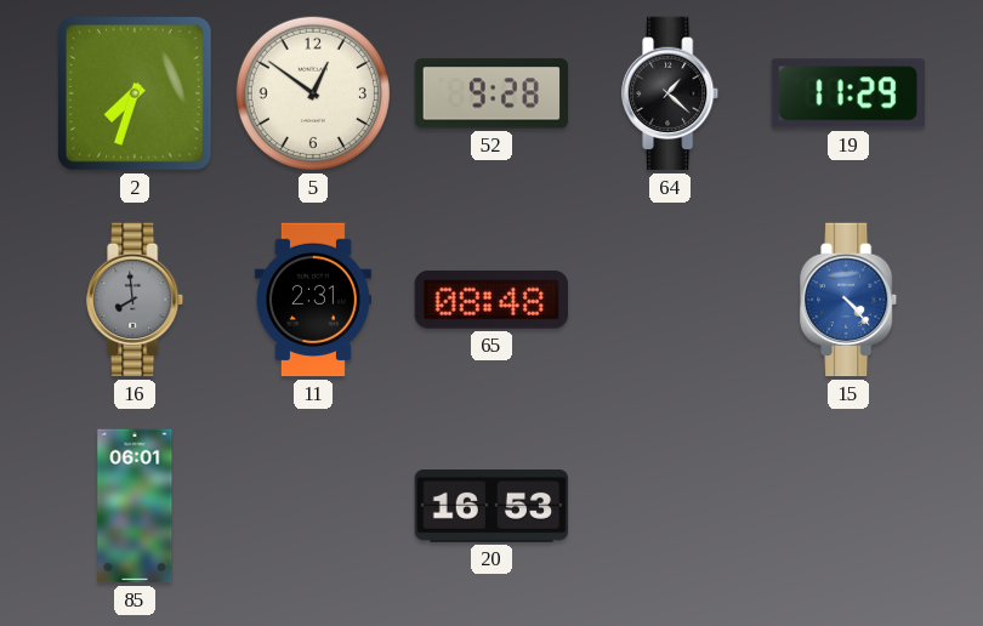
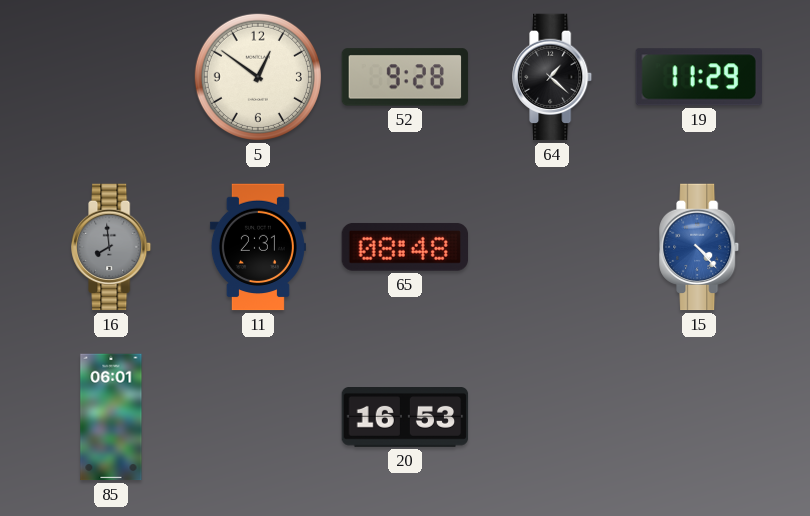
2: 7:33 -> none
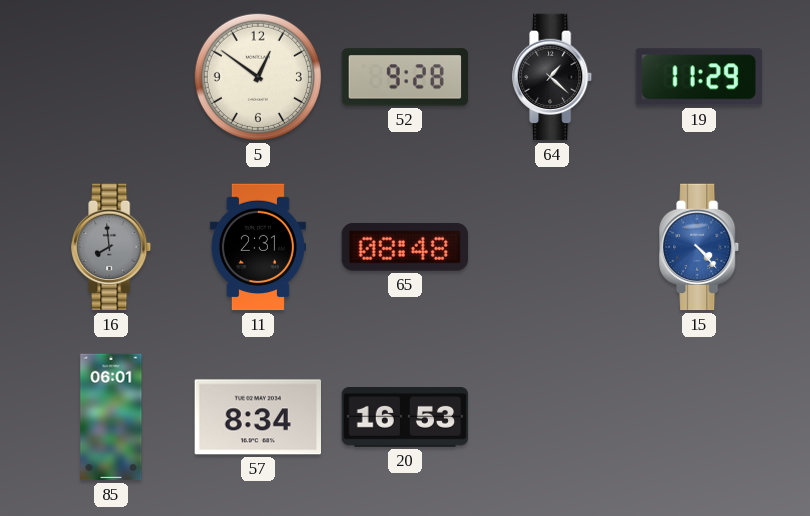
57: none -> 8:34
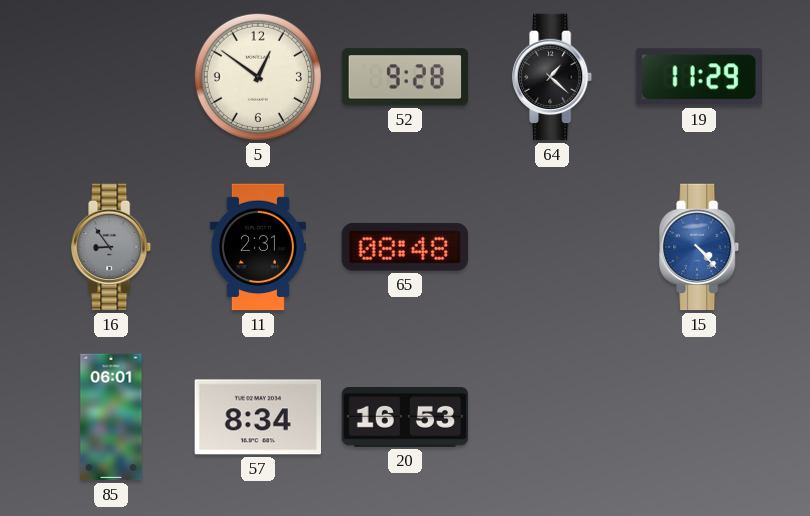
16: 7:59 -> 8:54
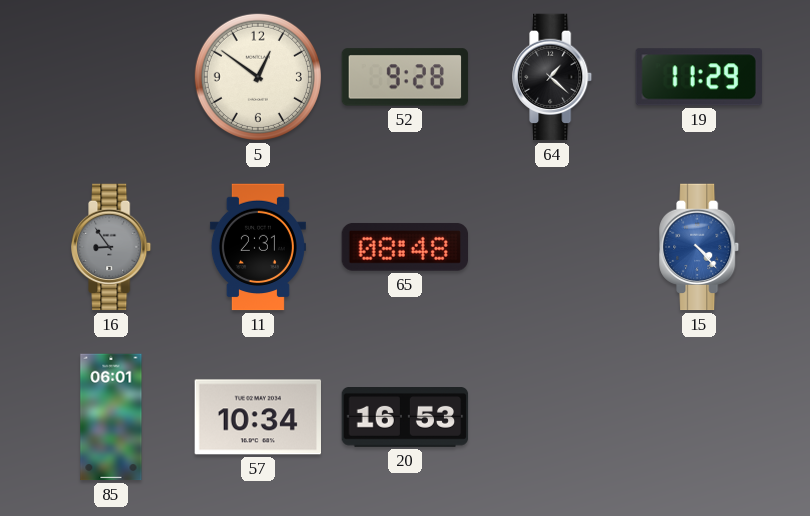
57: 8:34 -> 10:34
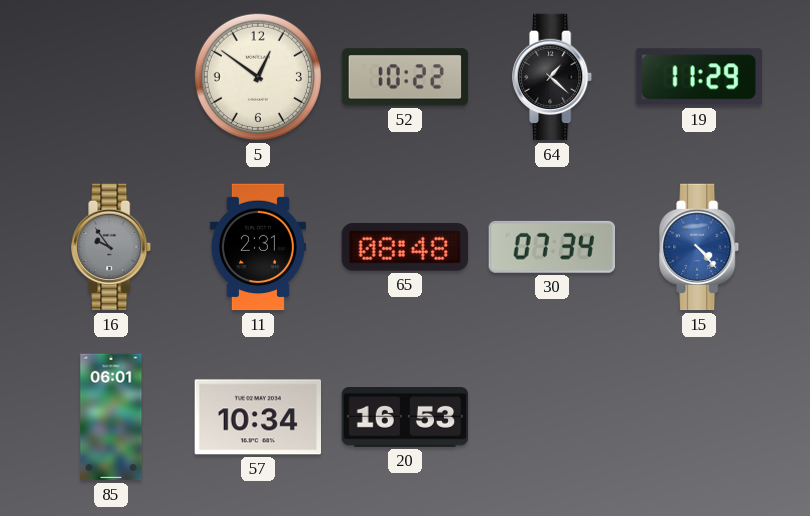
52: 9:28 -> 10:22
16: 8:54 -> 9:54
30: none -> 07:34
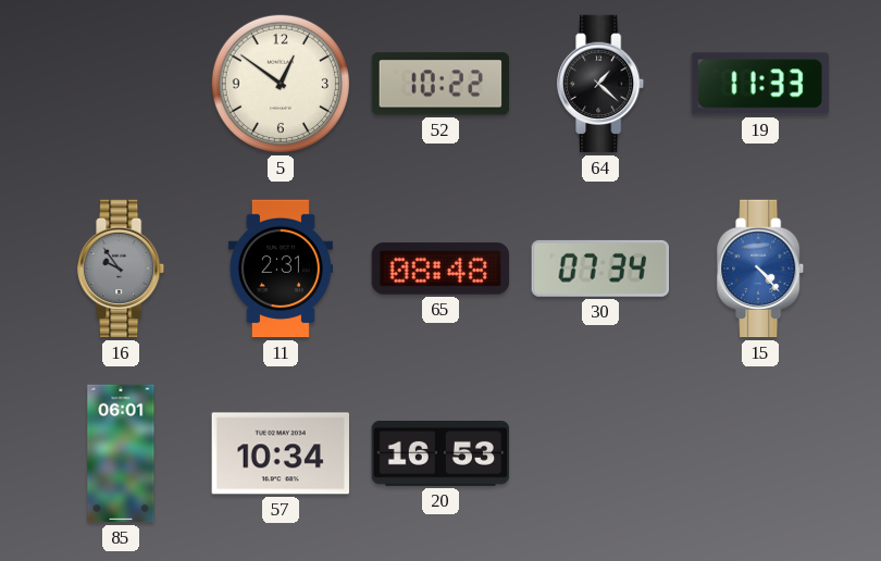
19: 11:29 -> 11:33
